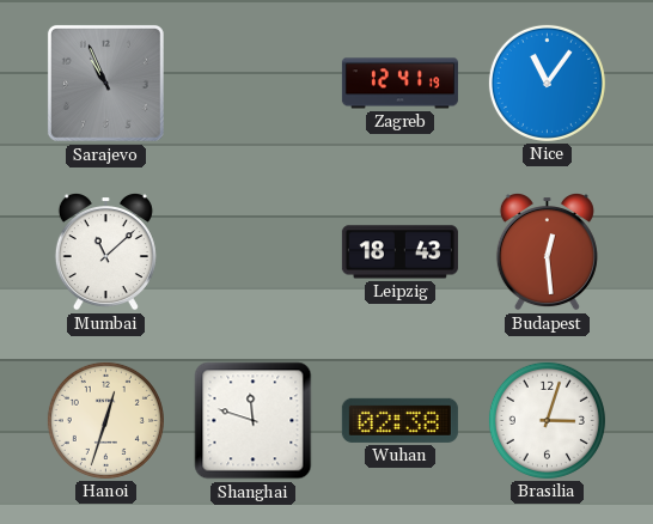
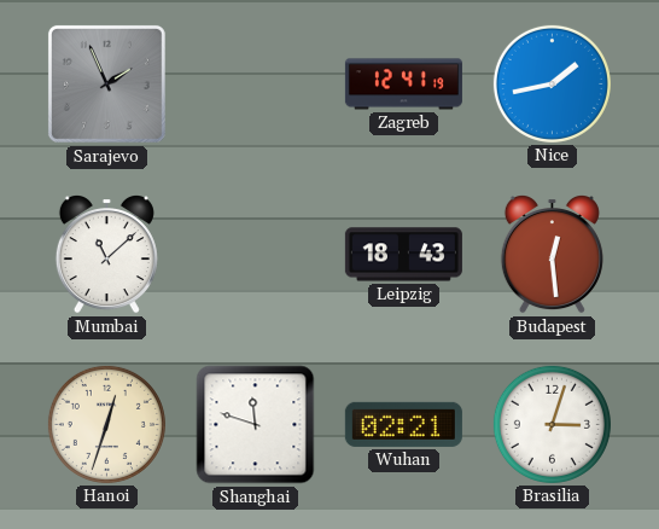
Sarajevo: 10:56 -> 1:56
Nice: 11:06 -> 1:43
Wuhan: 02:38 -> 02:21
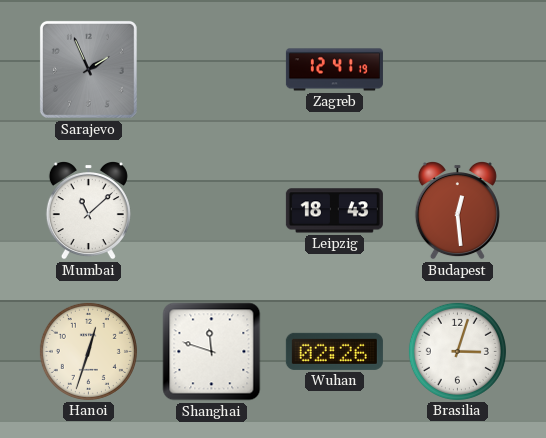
Nice: 1:43 -> none
Wuhan: 02:21 -> 02:26
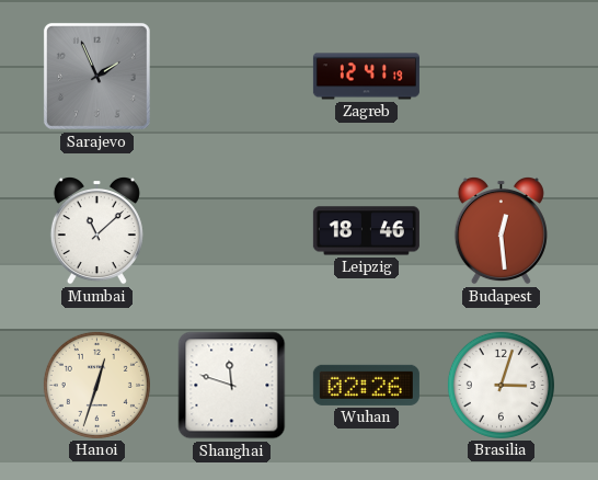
Leipzig: 18:43 -> 18:46
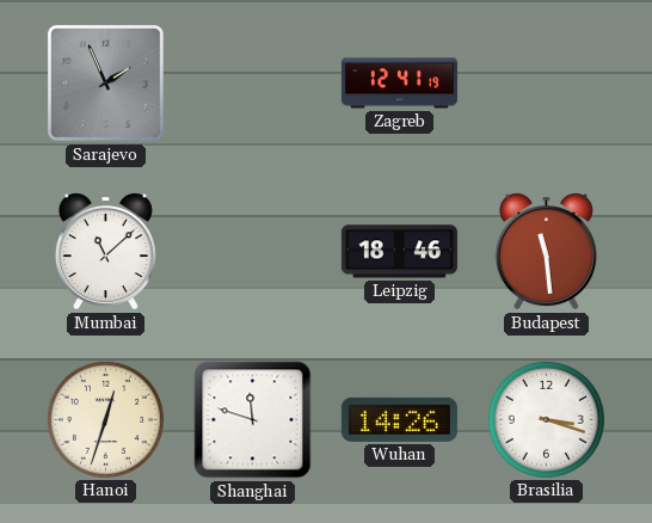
Budapest: 12:29 -> 11:29
Wuhan: 02:26 -> 14:26
Brasilia: 3:03 -> 3:18
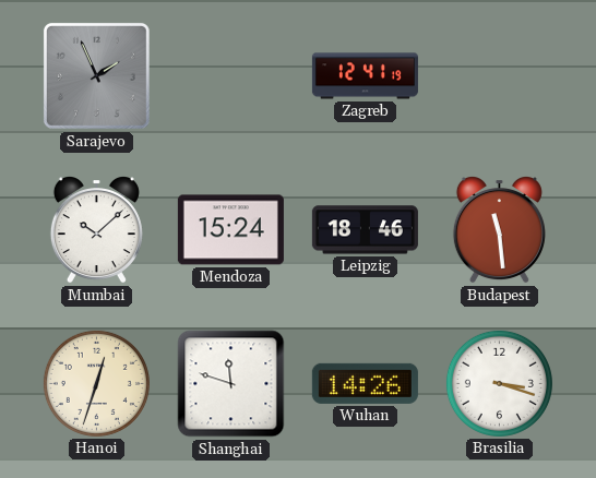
Mumbai: 11:08 -> 10:08
Mendoza: none -> 15:24
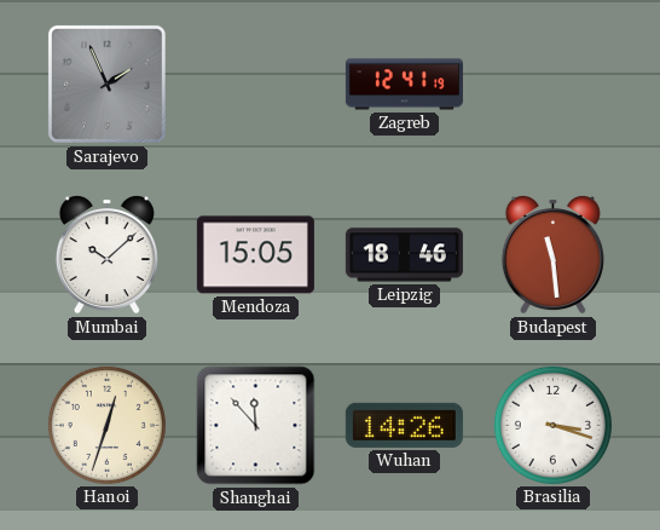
Mendoza: 15:24 -> 15:05
Shanghai: 11:48 -> 11:53
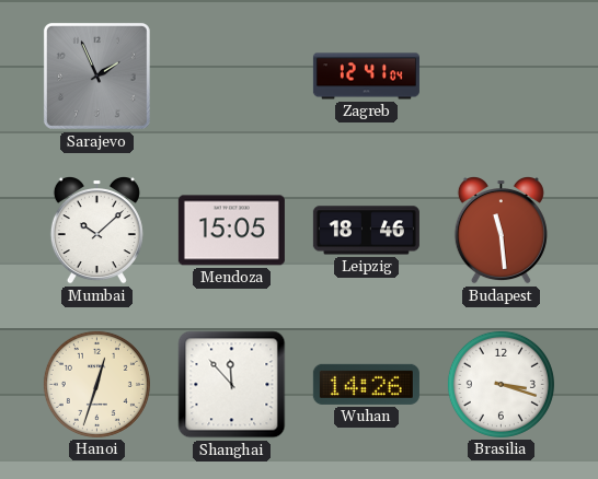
Zagreb: 12:41:19 -> 12:41:04
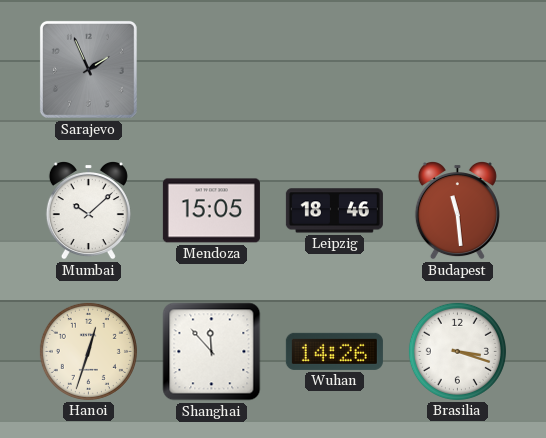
Zagreb: 12:41 -> none
